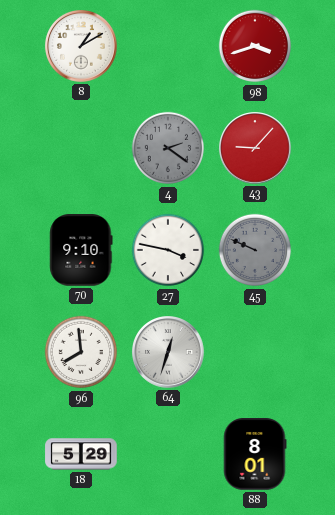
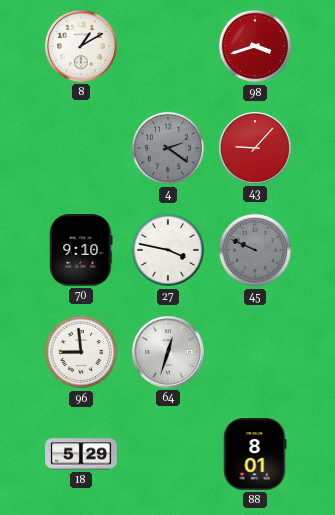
96: 7:59 -> 8:59
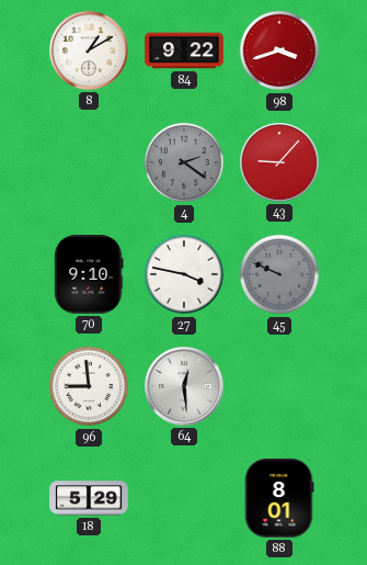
84: none -> 9:22
64: 12:33 -> 12:29
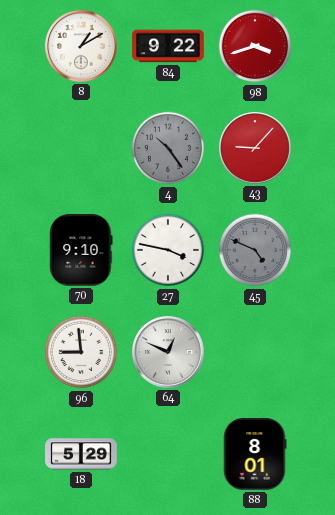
4: 2:21 -> 10:24
45: 9:49 -> 4:49
64: 12:29 -> 12:49
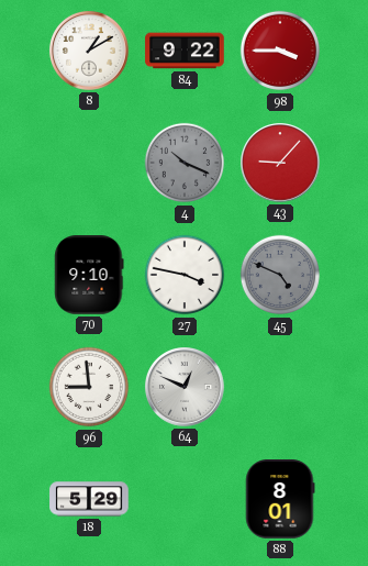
98: 3:42 -> 3:45
4: 10:24 -> 10:19
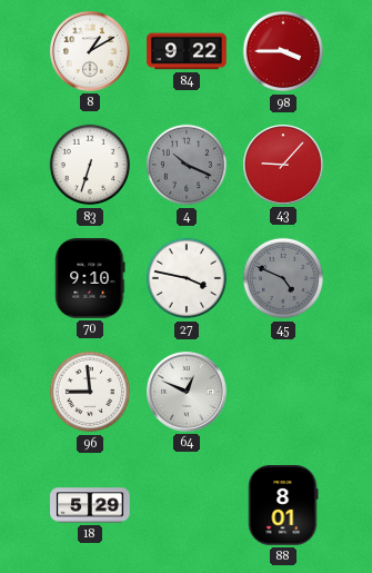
83: none -> 6:33
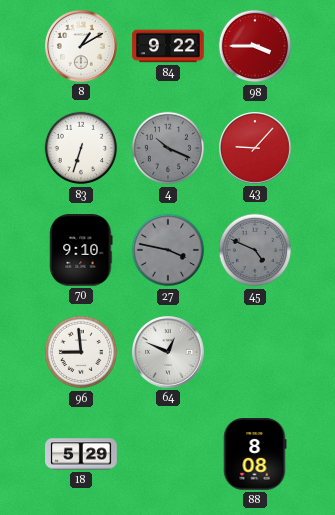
27 dial: white -> grey
88: 8:01 -> 8:08
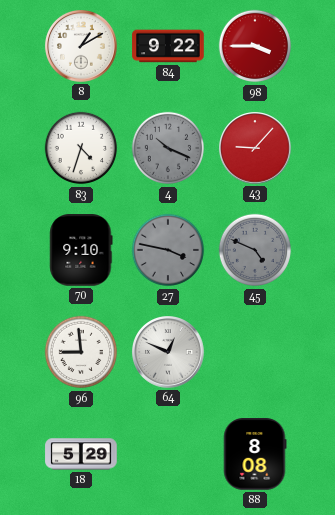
83: 6:33 -> 4:33
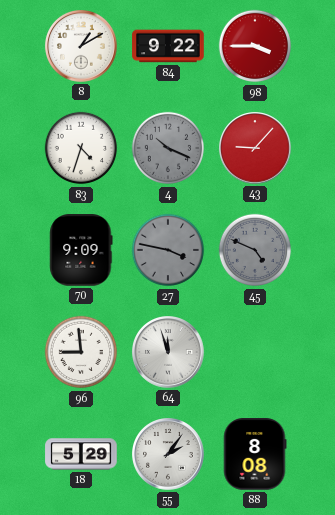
70: 9:10 -> 9:09
64: 12:49 -> 11:57
55: none -> 2:06
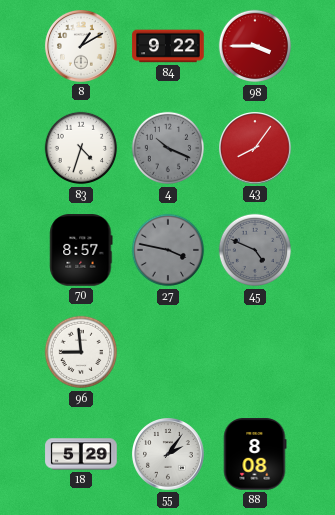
43: 9:07 -> 8:06
70: 9:09 -> 8:57
64: 11:57 -> none
